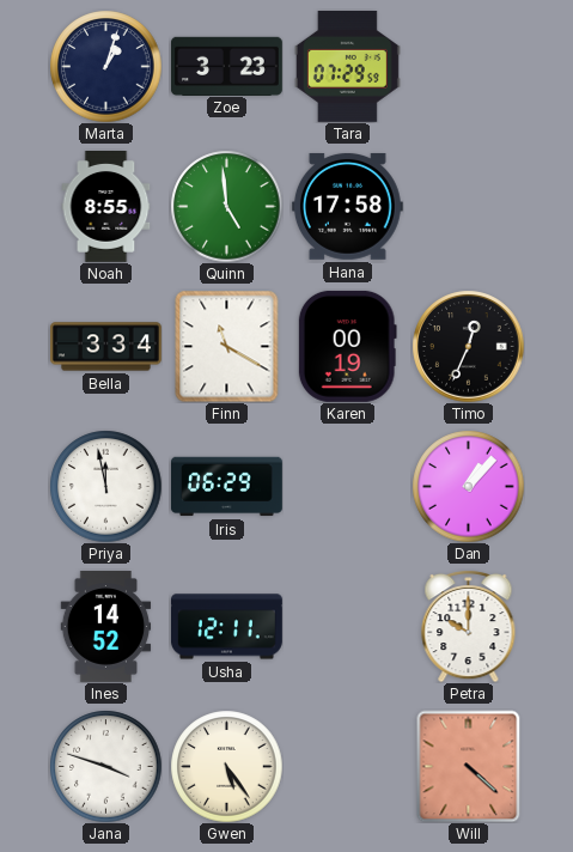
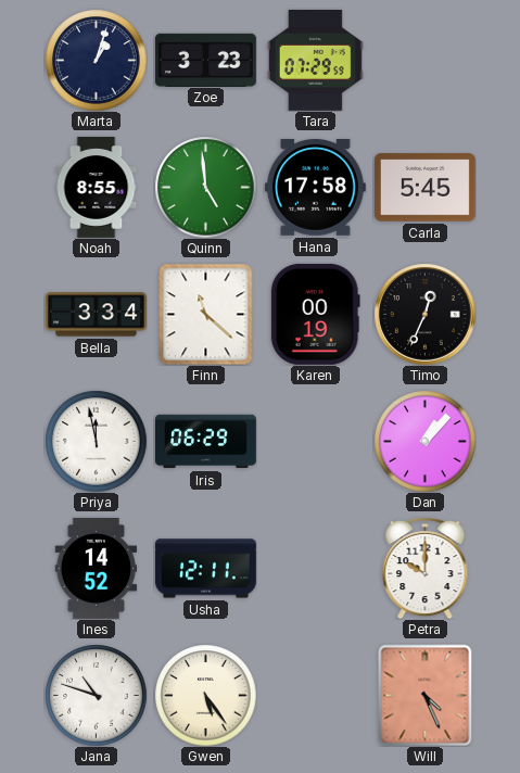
Carla: none -> 5:45
Finn: 11:20 -> 11:22
Jana: 3:48 -> 10:48
Will: 4:22 -> 4:26
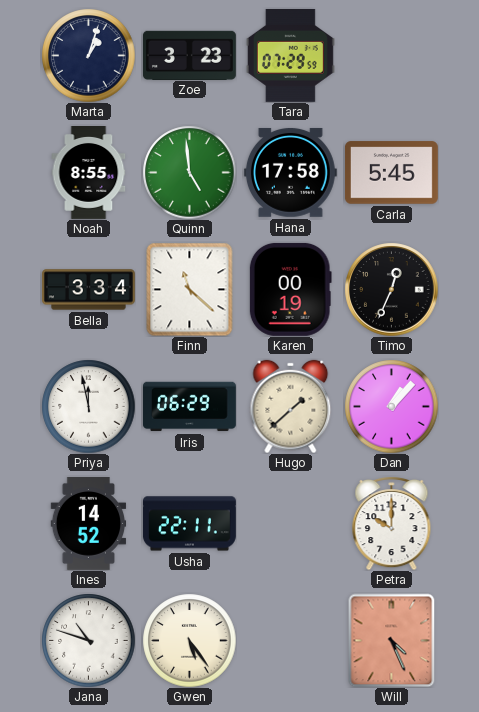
Hugo: none -> 1:38
Usha: 12:11 -> 22:11
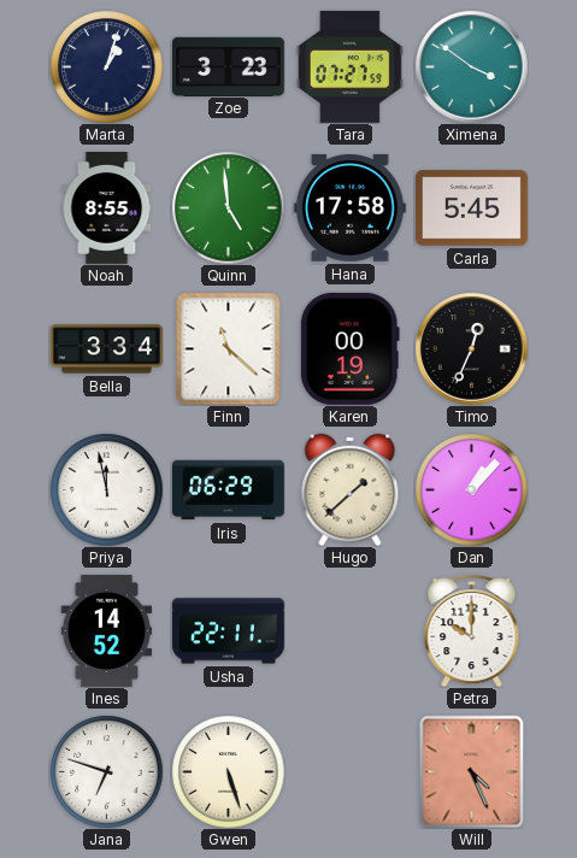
Tara: 07:29 -> 07:27
Ximena: none -> 3:51
Jana: 10:48 -> 6:48
Gwen: 5:24 -> 5:27
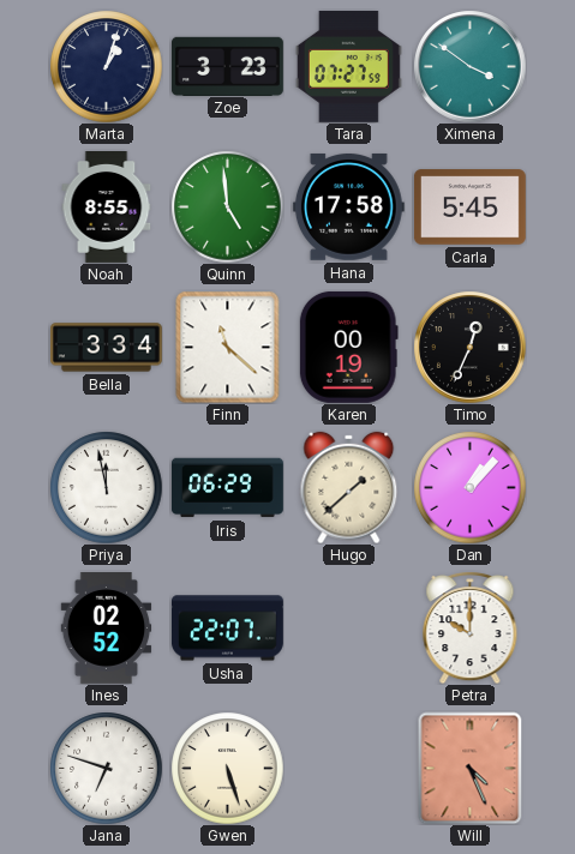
Ines: 14:52 -> 02:52
Usha: 22:11 -> 22:07
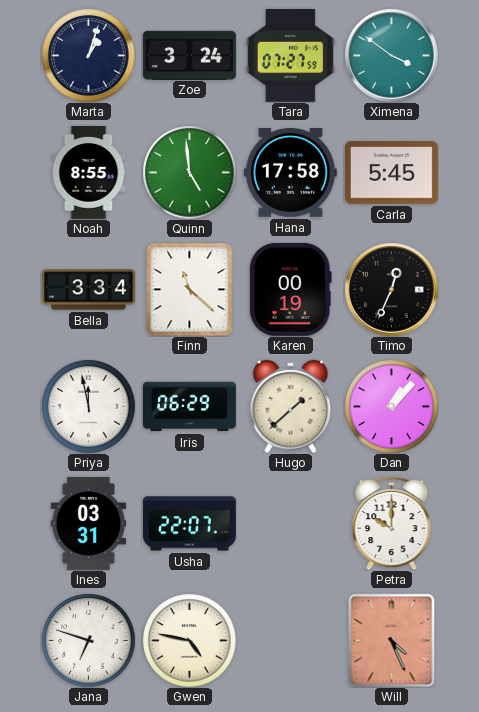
Zoe: 3:23 -> 3:24
Ines: 02:52 -> 03:31
Gwen: 5:27 -> 4:47
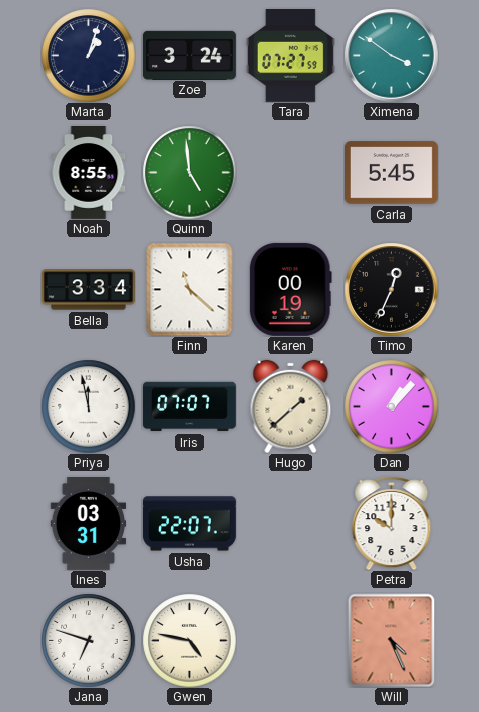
Hana: 17:58 -> none
Iris: 06:29 -> 07:07
